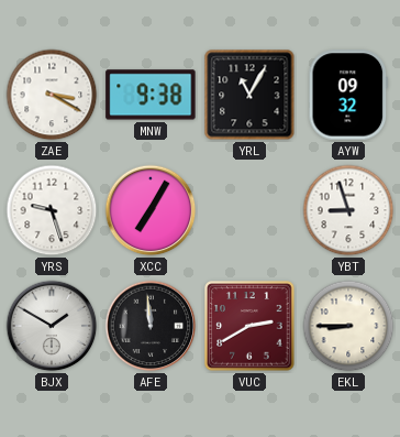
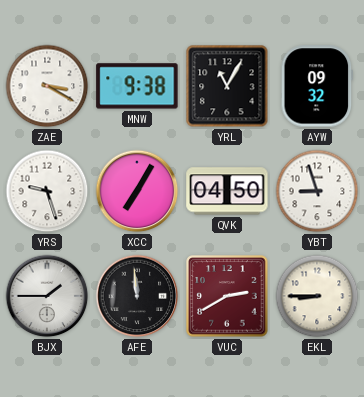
QVK: none -> 04:50
BJX: 1:50 -> 1:45
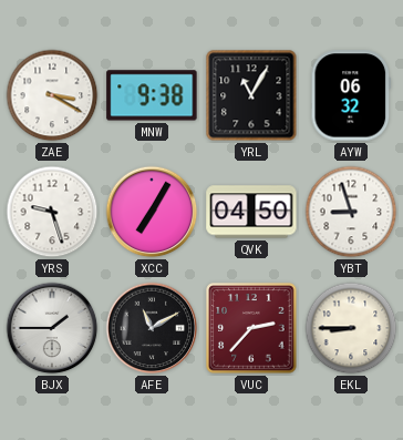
AYW: 09:32 -> 06:32
AFE: 11:59 -> 11:10
VUC: 2:40 -> 2:37
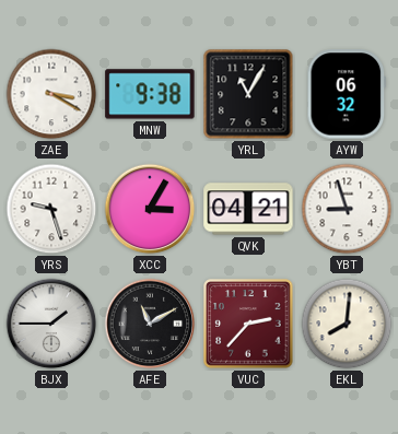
XCC: 7:05 -> 3:05
QVK: 04:50 -> 04:21
EKL: 8:45 -> 8:01
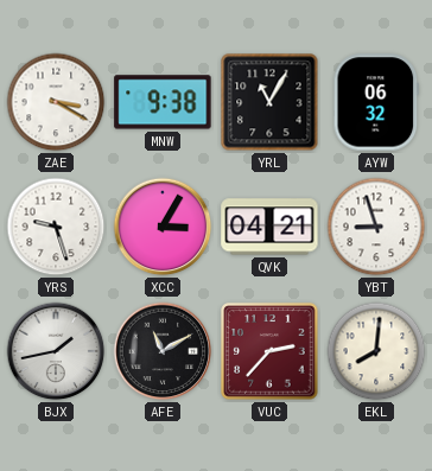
BJX: 1:45 -> 1:43
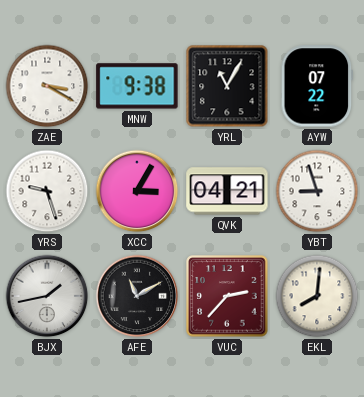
AYW: 06:32 -> 07:22
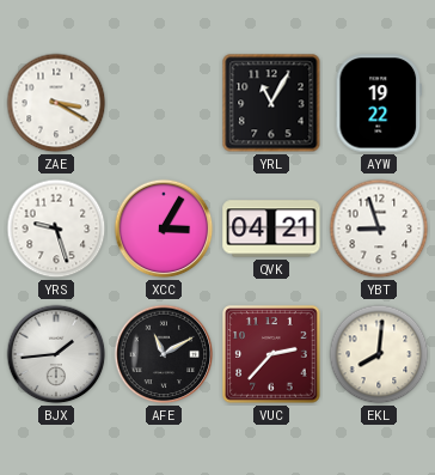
MNW: 9:38 -> none
AYW: 07:22 -> 19:22
BJX: 1:43 -> 1:44
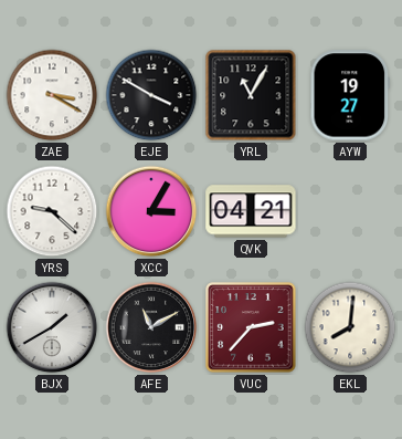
EJE: none -> 3:50
AYW: 19:22 -> 19:27
YRS: 9:27 -> 9:22
YBT: 8:57 -> none
BJX: 1:44 -> 1:40
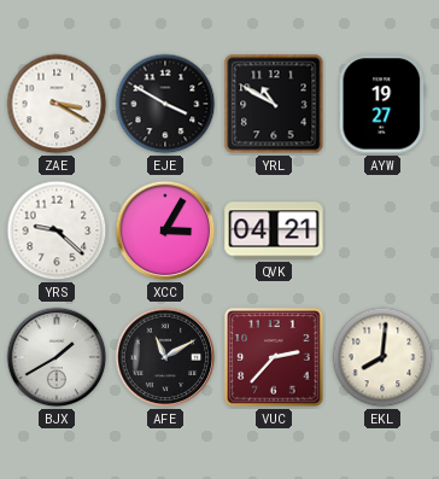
YRL: 11:05 -> 10:50
